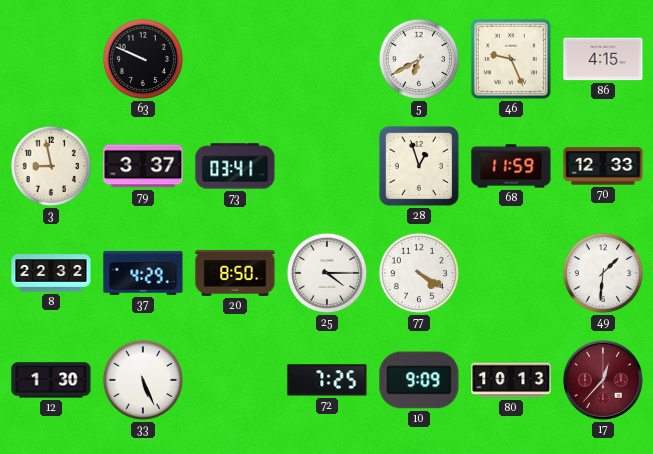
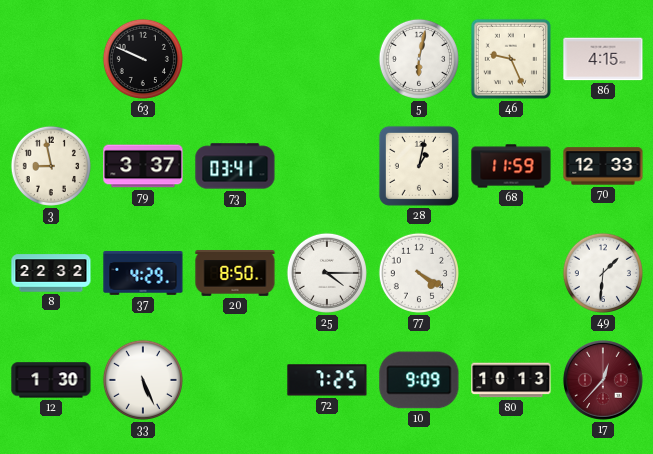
5: 6:40 -> 6:02
28: 12:57 -> 1:02
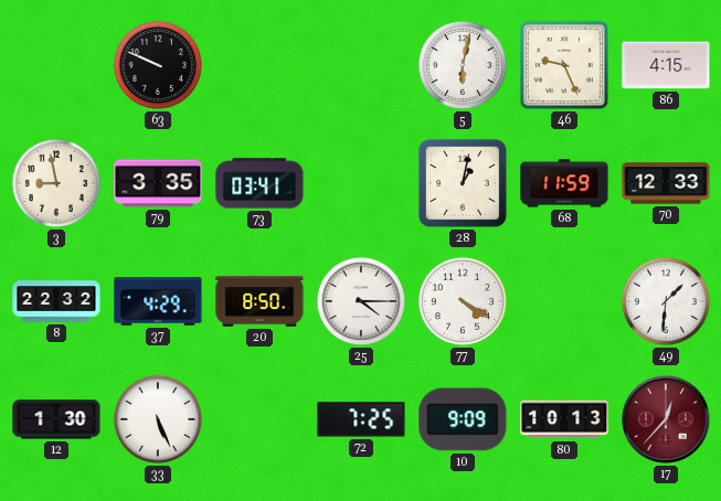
79: 3:37 -> 3:35
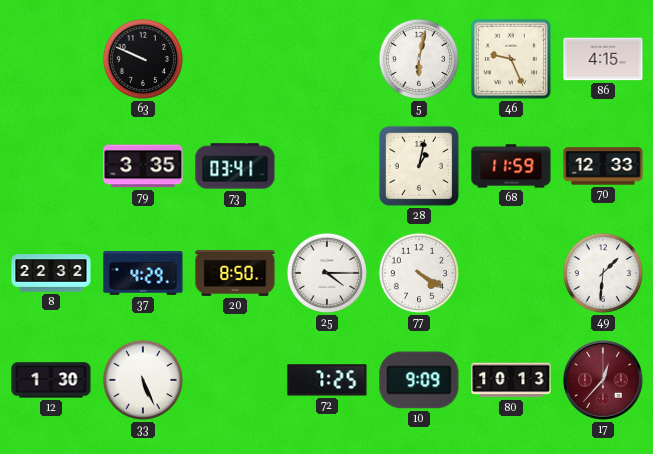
3: 8:58 -> none
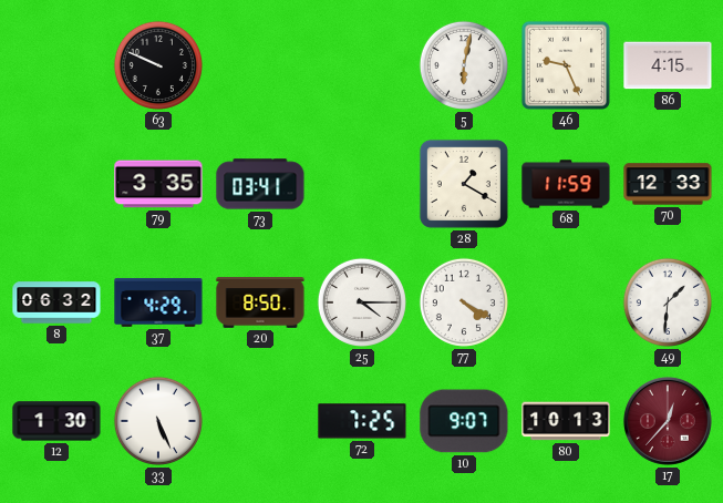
28: 1:02 -> 1:20
8: 22:32 -> 06:32
10: 9:09 -> 9:07
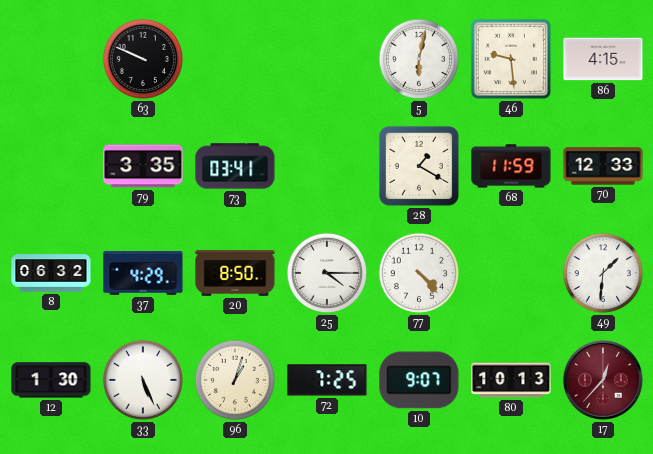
46: 9:26 -> 9:29
77: 4:20 -> 4:23
96: none -> 1:03
